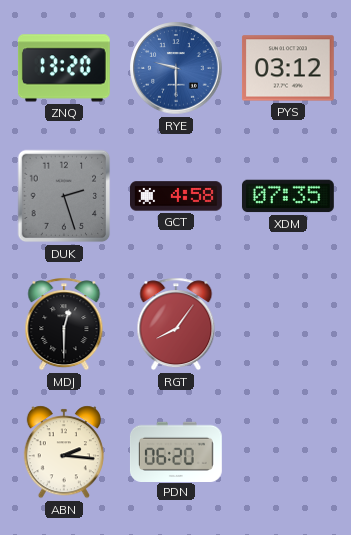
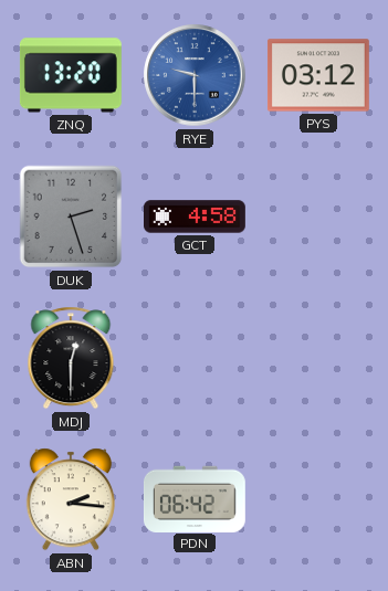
XDM: 07:35 -> none
RGT: 8:06 -> none
PDN: 06:20 -> 06:42
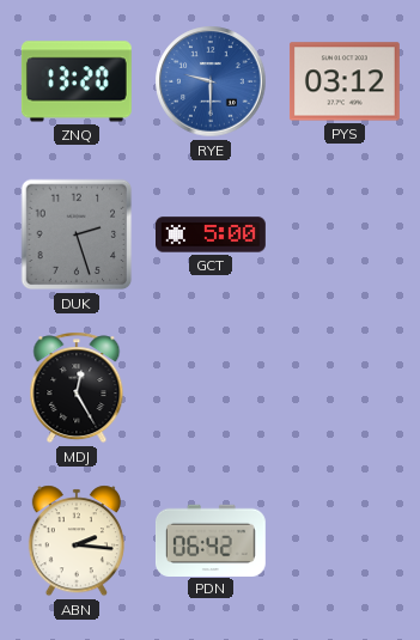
GCT: 4:58 -> 5:00
MDJ: 12:30 -> 12:25
